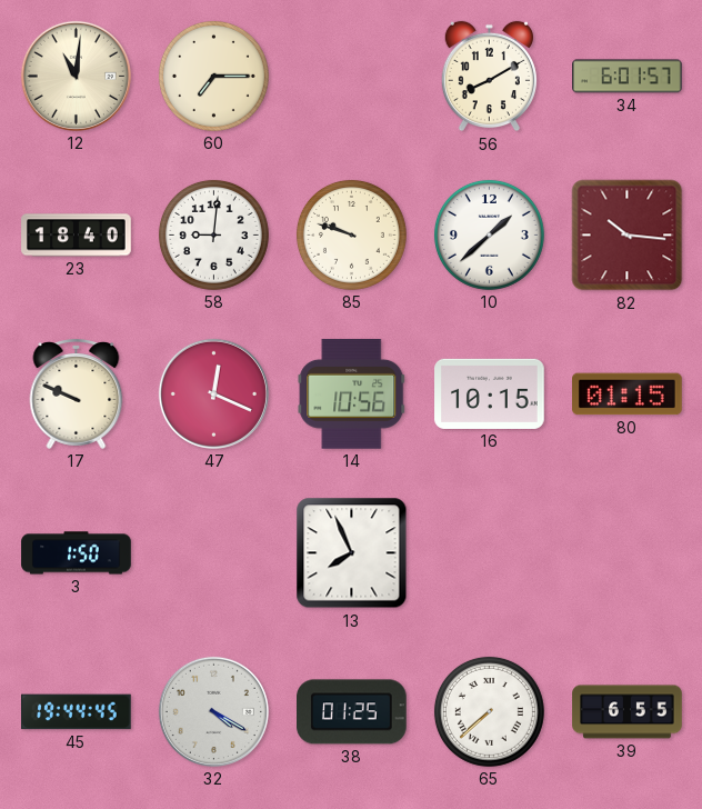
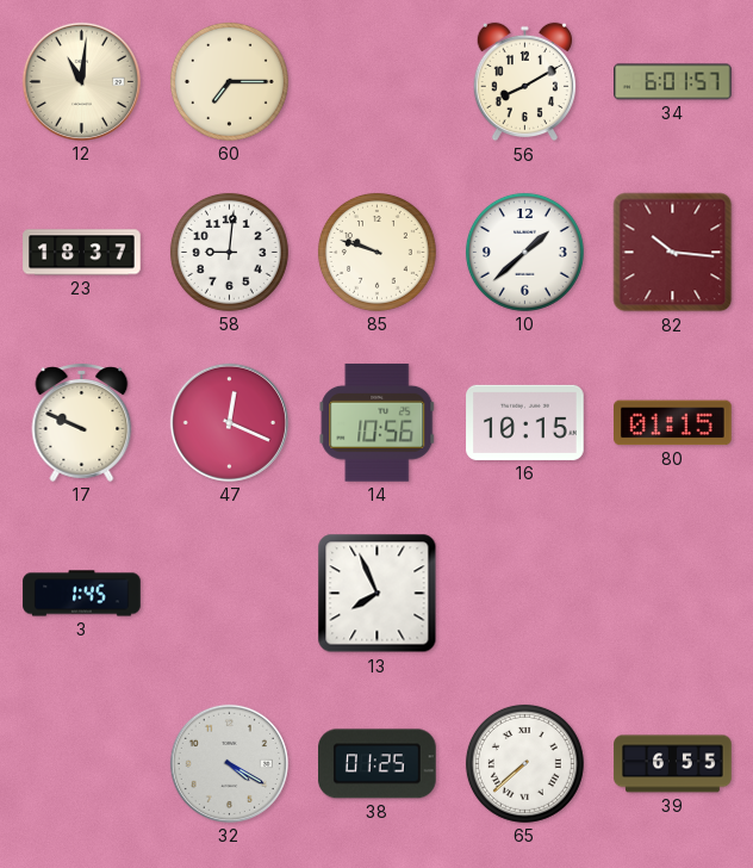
23: 18:40 -> 18:37
3: 1:50 -> 1:45
45: 19:44 -> none
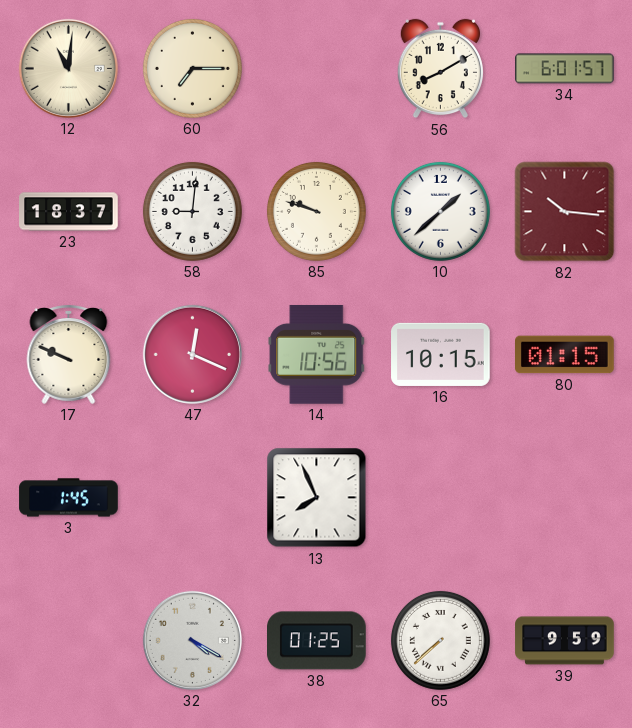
39: 6:55 -> 9:59
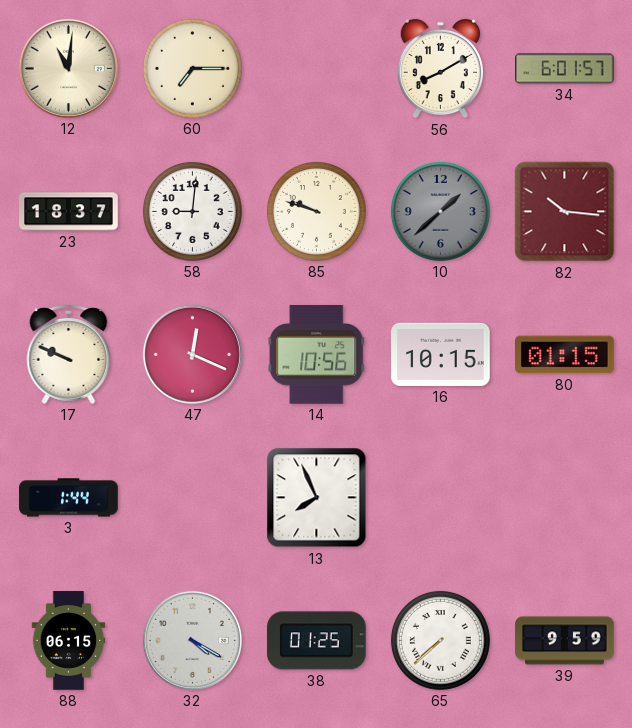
10 dial: white -> grey
3: 1:45 -> 1:44
88: none -> 06:15
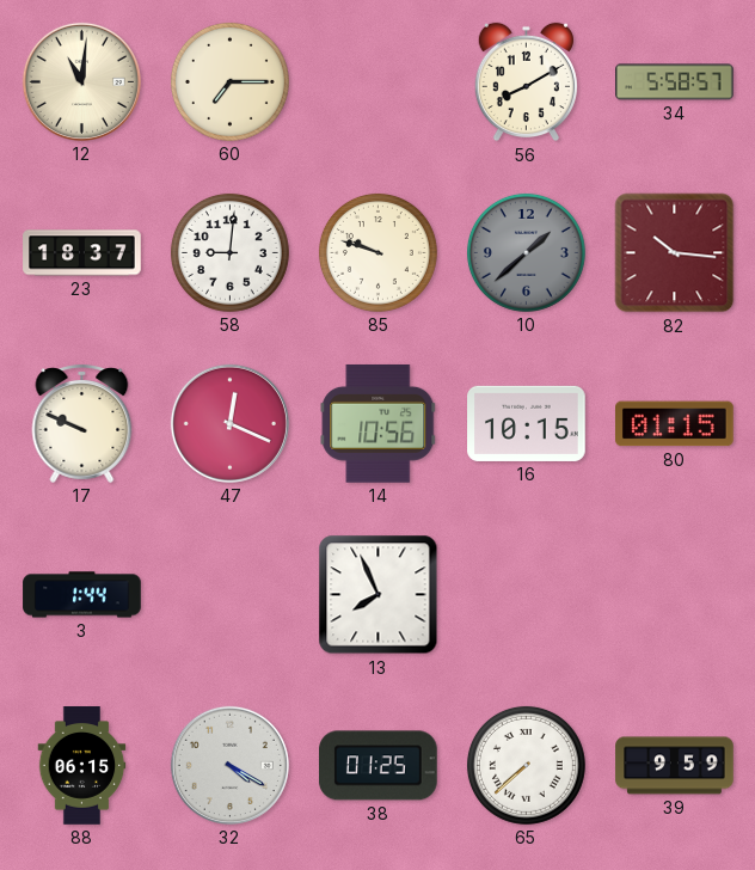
34: 6:01 -> 5:58
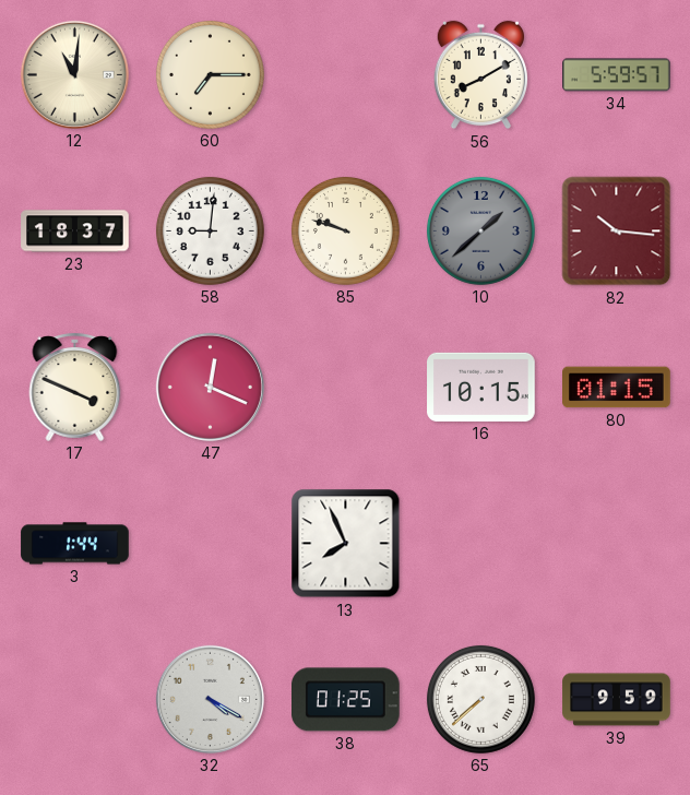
34: 5:58 -> 5:59
17: 9:49 -> 3:49
14: 10:56 -> none
88: 06:15 -> none
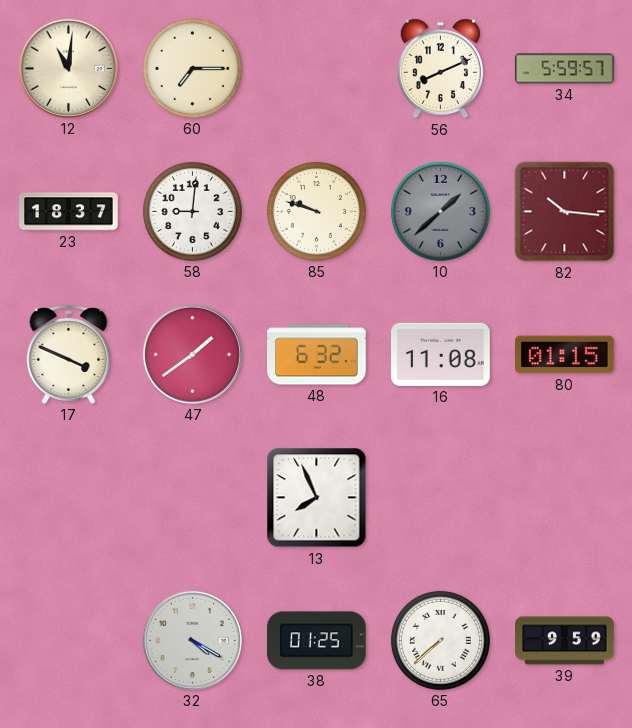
56: 8:10 -> 8:11
47: 12:19 -> 1:39
48: none -> 6:32
16: 10:15 -> 11:08
3: 1:44 -> none
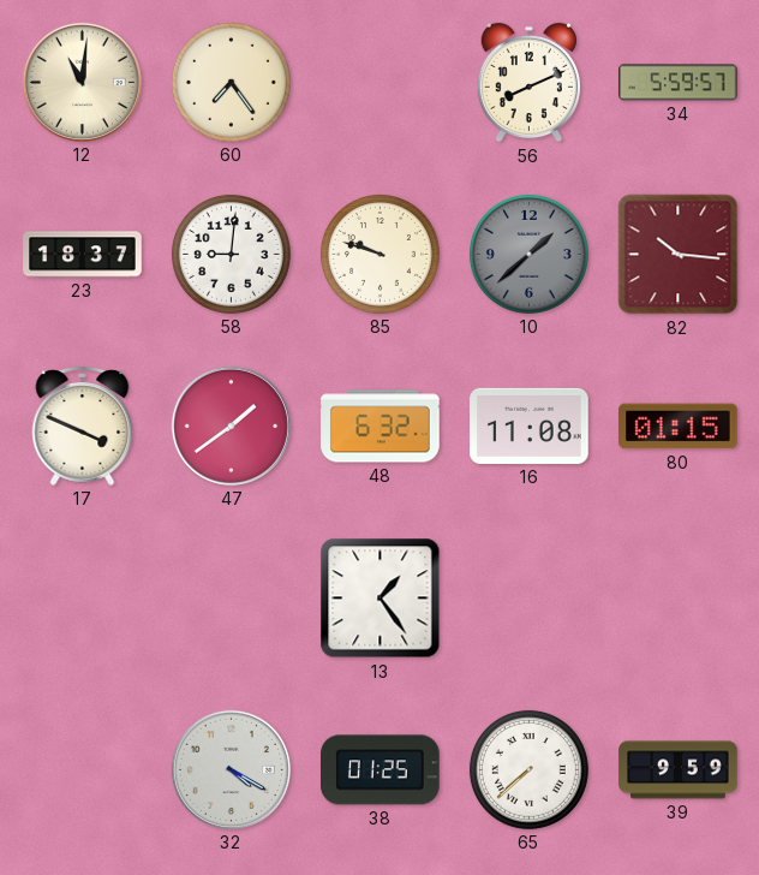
60: 7:15 -> 7:24
13: 7:56 -> 1:24
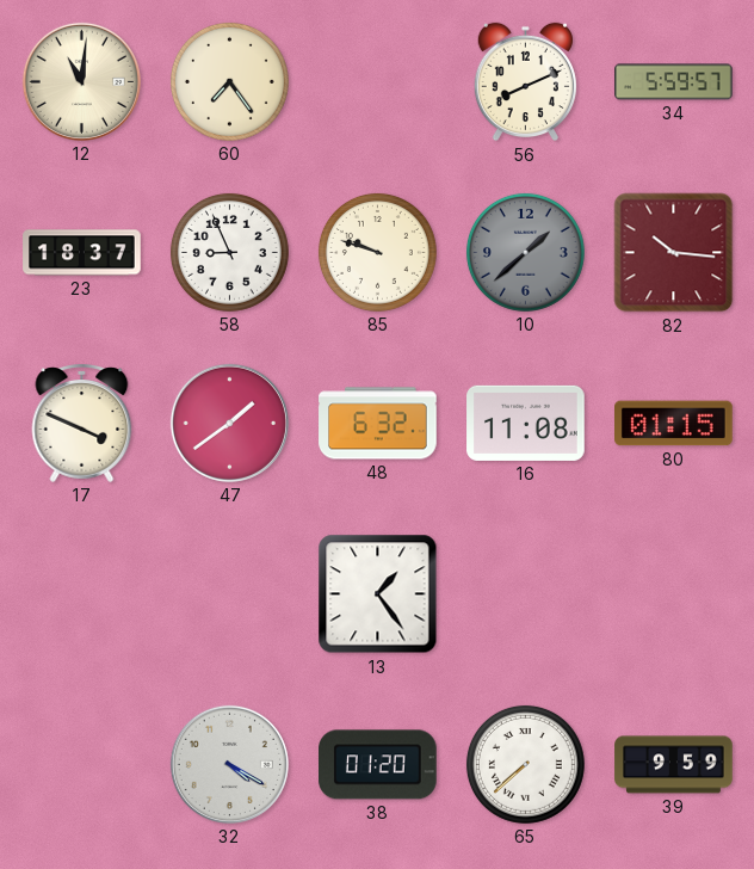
58: 9:01 -> 8:56
38: 01:25 -> 01:20
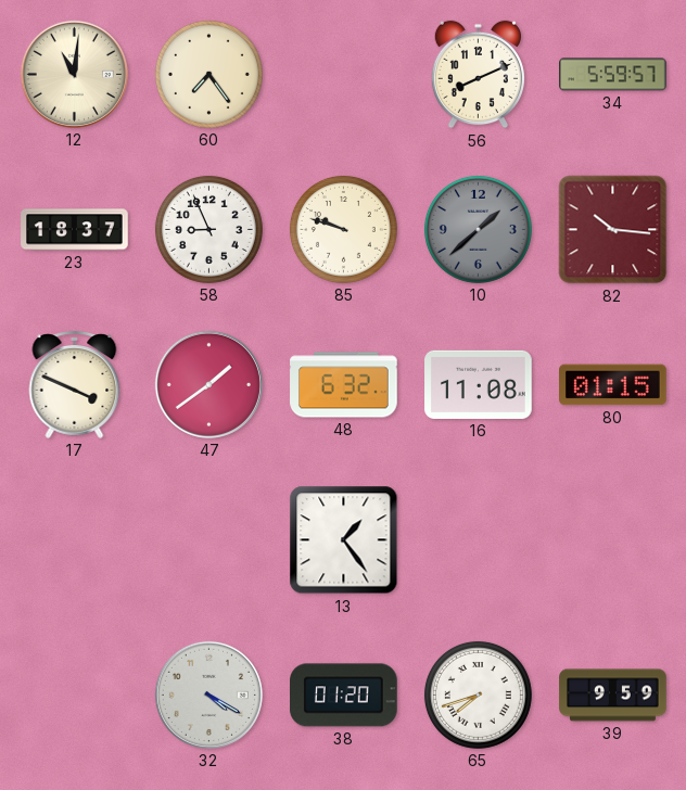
65: 7:38 -> 7:42
